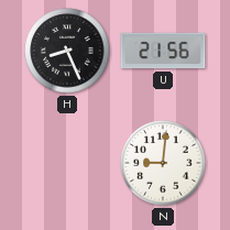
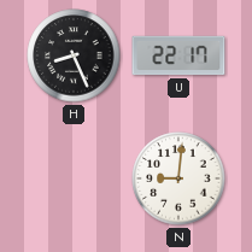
U: 21:56 -> 22:17
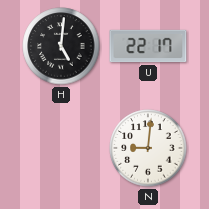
H: 8:26 -> 5:01
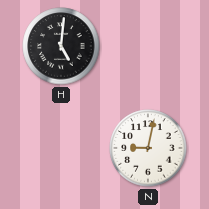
U: 22:17 -> none
N: 9:01 -> 9:02
